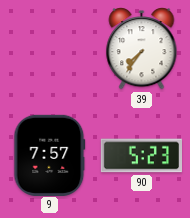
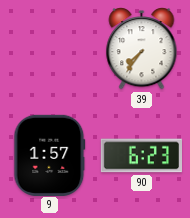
9: 7:57 -> 1:57
90: 5:23 -> 6:23
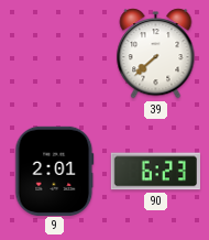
39: 7:36 -> 7:38
9: 1:57 -> 2:01
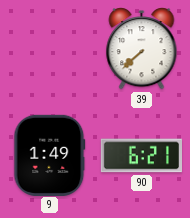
9: 2:01 -> 1:49
90: 6:23 -> 6:21
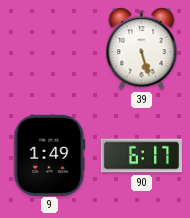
39: 7:38 -> 5:27
90: 6:21 -> 6:17
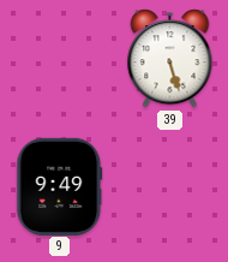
9: 1:49 -> 9:49
90: 6:17 -> none
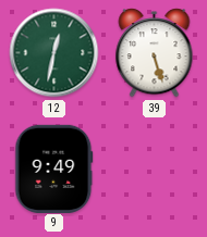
12: none -> 12:32
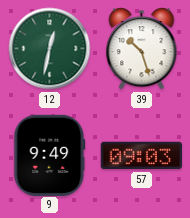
39: 5:27 -> 10:27
57: none -> 09:03
